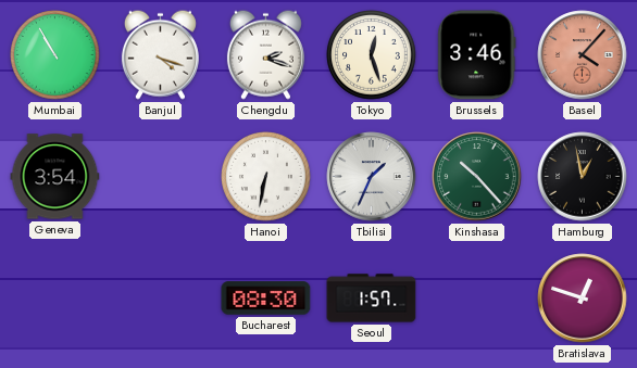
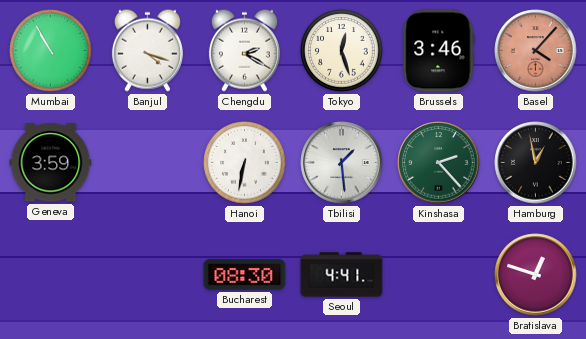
Chengdu: 2:18 -> 2:20
Geneva: 3:54 -> 3:59
Tbilisi: 1:34 -> 1:29
Kinshasa: 10:23 -> 2:23
Seoul: 1:57 -> 4:41
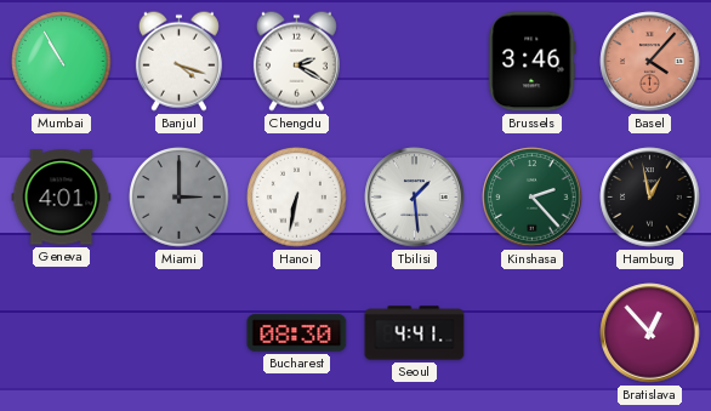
Tokyo: 12:27 -> none
Geneva: 3:59 -> 4:01
Miami: none -> 3:00
Bratislava: 12:48 -> 12:53
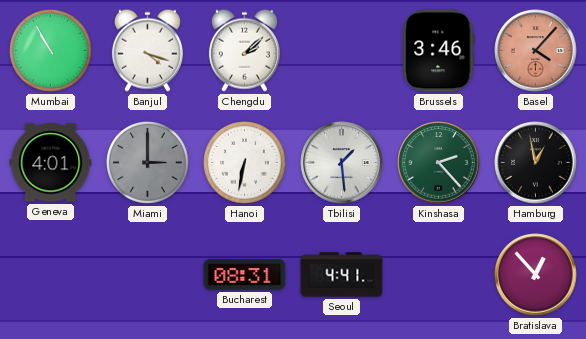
Chengdu: 2:20 -> 2:08
Bucharest: 08:30 -> 08:31
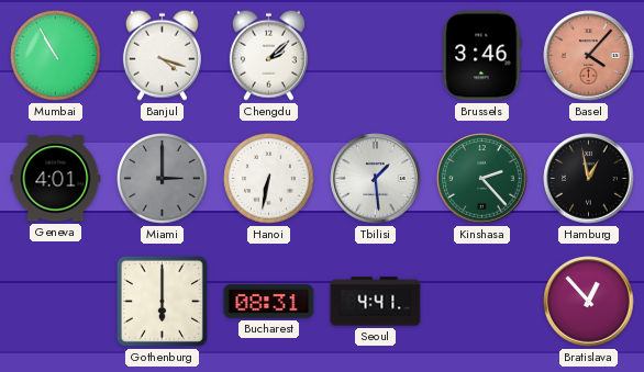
Gothenburg: none -> 6:00
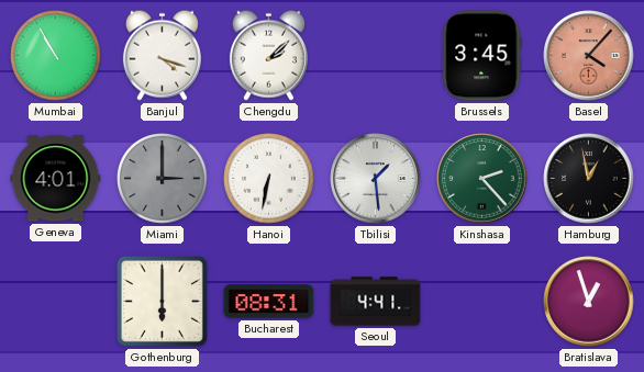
Brussels: 3:46 -> 3:45
Bratislava: 12:53 -> 12:57
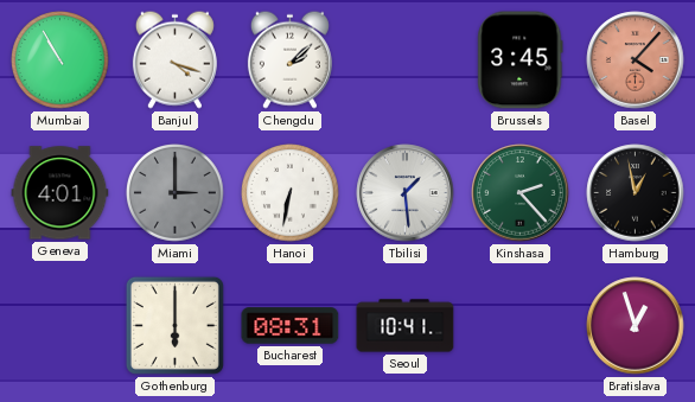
Seoul: 4:41 -> 10:41
